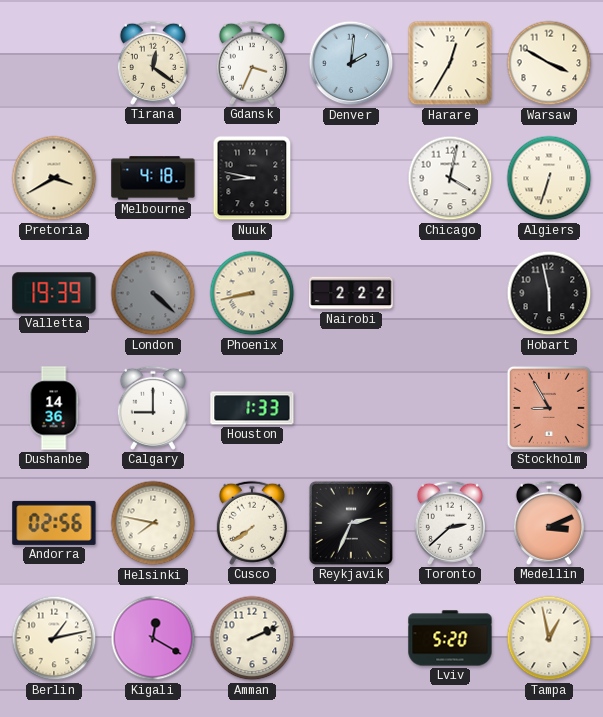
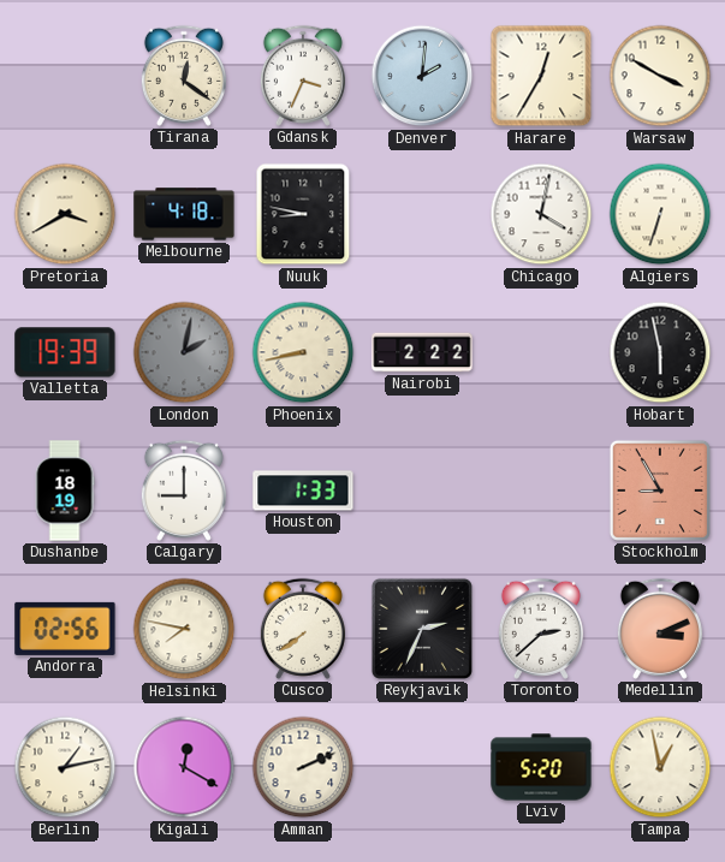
London: 4:22 -> 2:02
Dushanbe: 14:36 -> 18:19
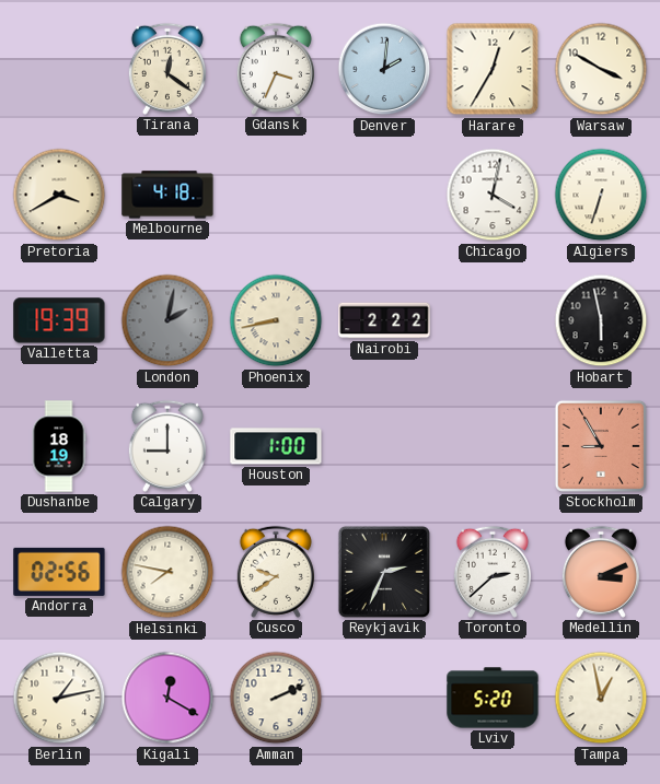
Nuuk: 8:47 -> none
Houston: 1:33 -> 1:00
Cusco: 7:39 -> 9:39
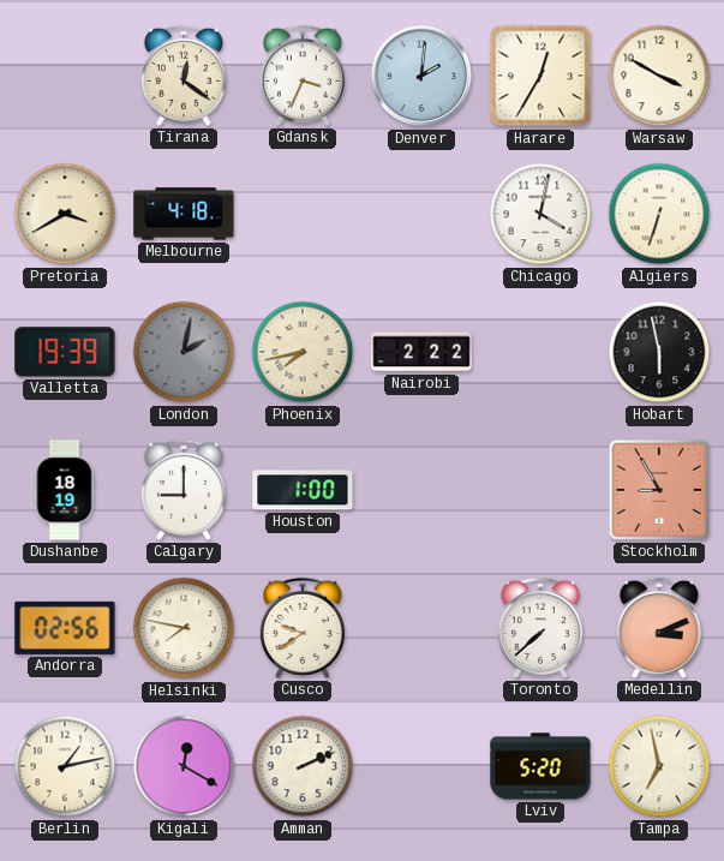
Phoenix: 8:43 -> 7:43
Reykjavik: 2:34 -> none
Toronto: 2:38 -> 7:38
Tampa: 12:58 -> 6:58
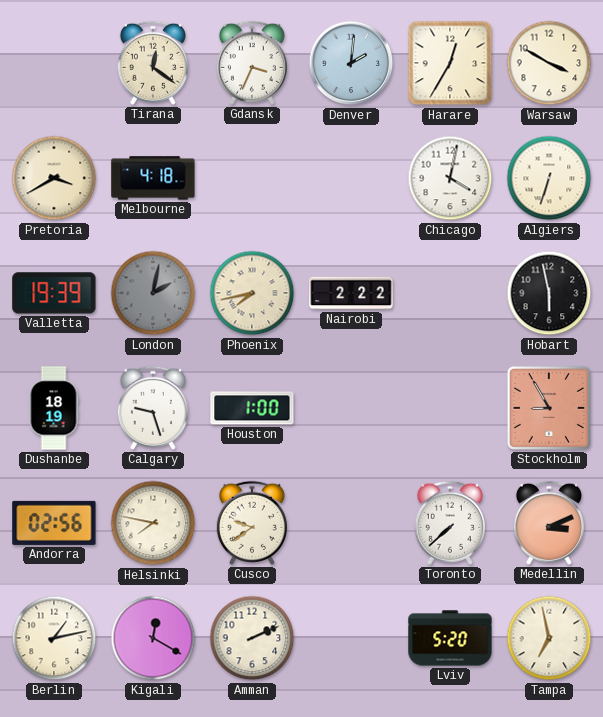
Calgary: 9:00 -> 9:27
